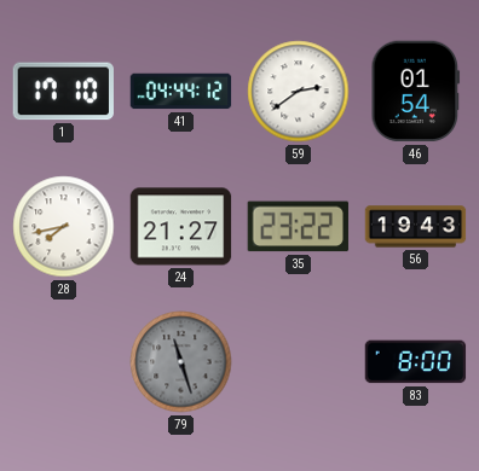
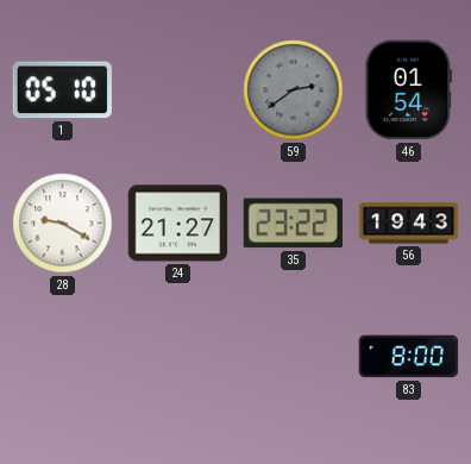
1: 17:10 -> 05:10
41: 04:44 -> none
59 dial: white -> grey
28: 7:43 -> 9:20
79: 11:27 -> none
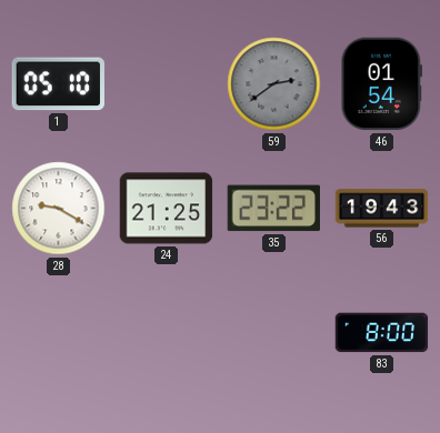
24: 21:27 -> 21:25
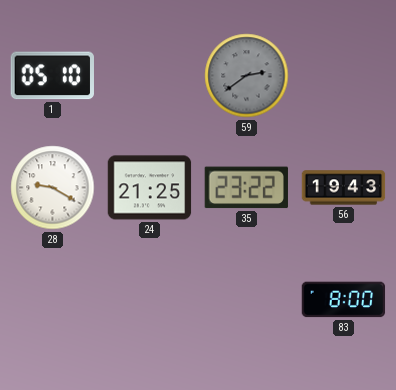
46: 01:54 -> none
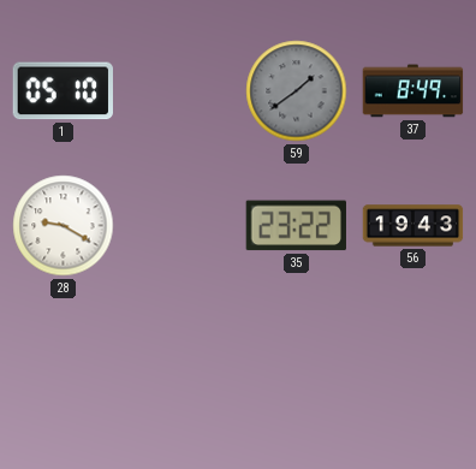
59: 2:39 -> 1:39
37: none -> 8:49
24: 21:25 -> none
83: 8:00 -> none
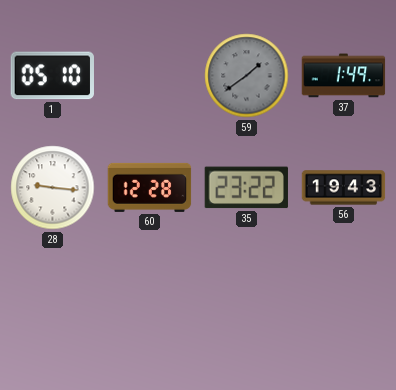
37: 8:49 -> 1:49
28: 9:20 -> 9:16
60: none -> 12:28
